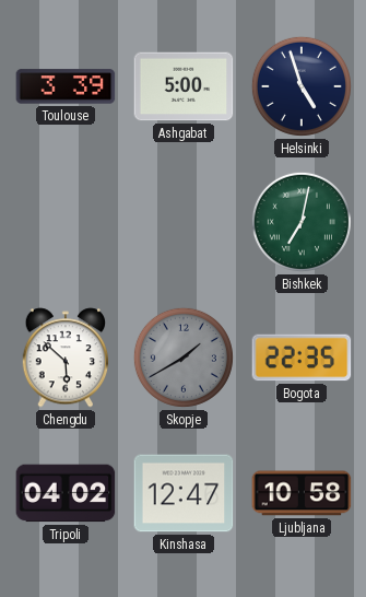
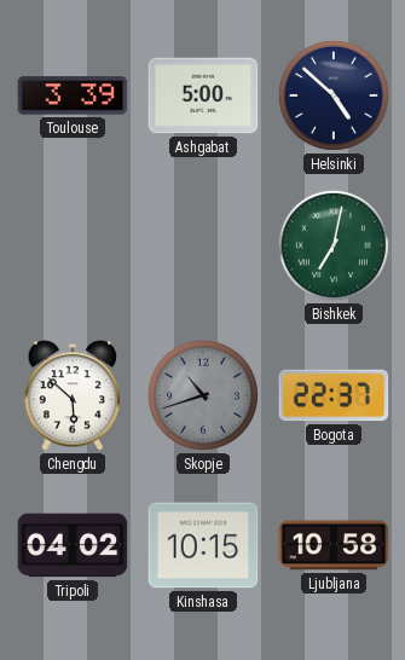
Helsinki: 4:57 -> 4:52
Skopje: 1:40 -> 10:42
Bogota: 22:35 -> 22:37
Kinshasa: 12:47 -> 10:15
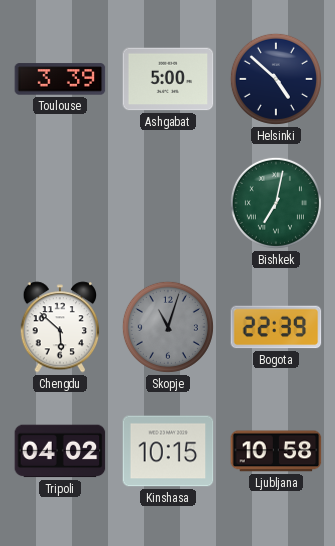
Skopje: 10:42 -> 11:03
Bogota: 22:37 -> 22:39
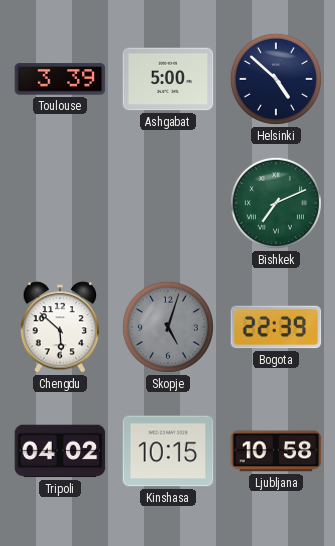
Bishkek: 7:02 -> 7:11
Skopje: 11:03 -> 5:03
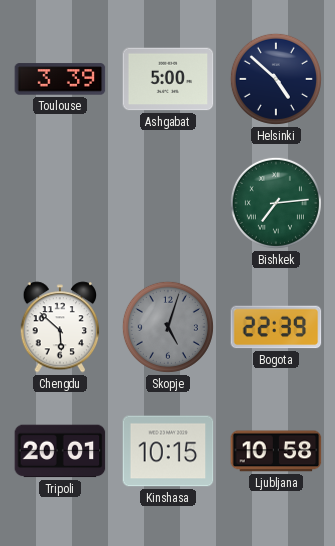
Bishkek: 7:11 -> 7:14
Tripoli: 04:02 -> 20:01
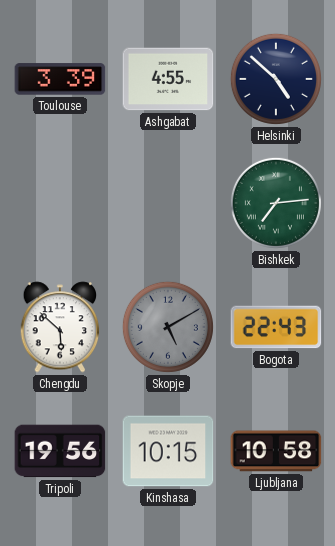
Ashgabat: 5:00 -> 4:55
Skopje: 5:03 -> 5:10
Bogota: 22:39 -> 22:43
Tripoli: 20:01 -> 19:56
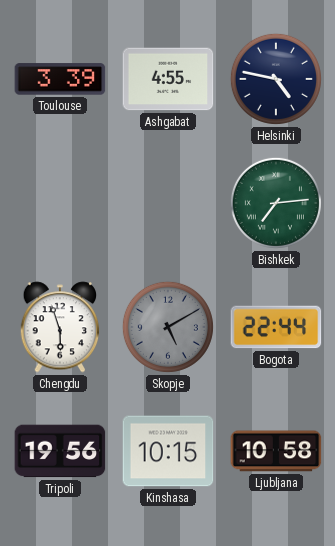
Helsinki: 4:52 -> 4:47
Chengdu: 5:52 -> 5:57
Bogota: 22:43 -> 22:44
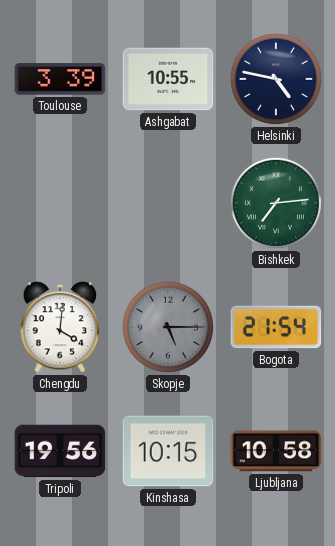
Ashgabat: 4:55 -> 10:55
Chengdu: 5:57 -> 4:01
Skopje: 5:10 -> 5:15
Bogota: 22:44 -> 21:54
